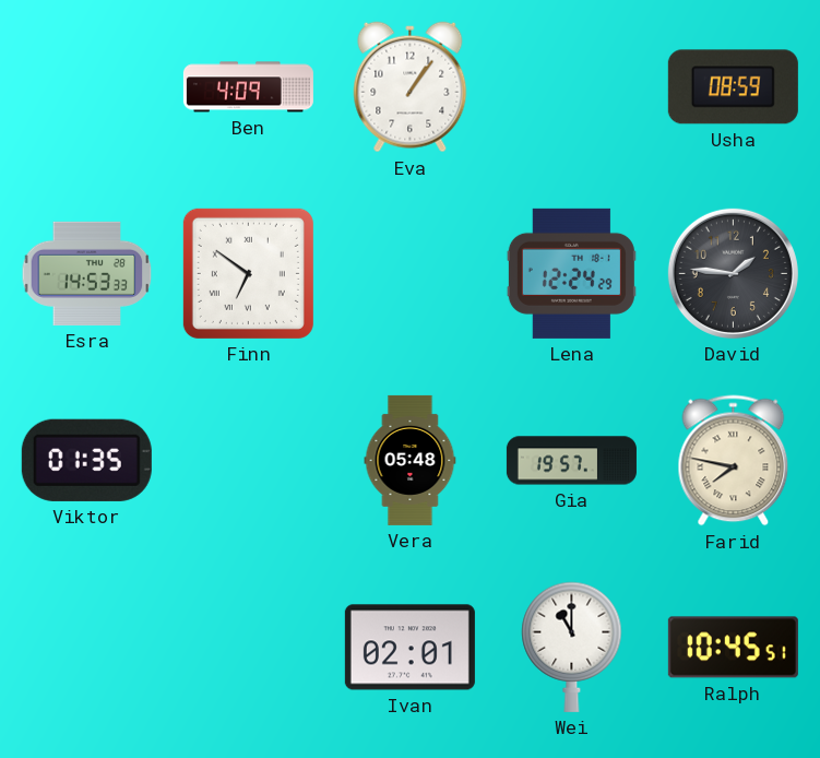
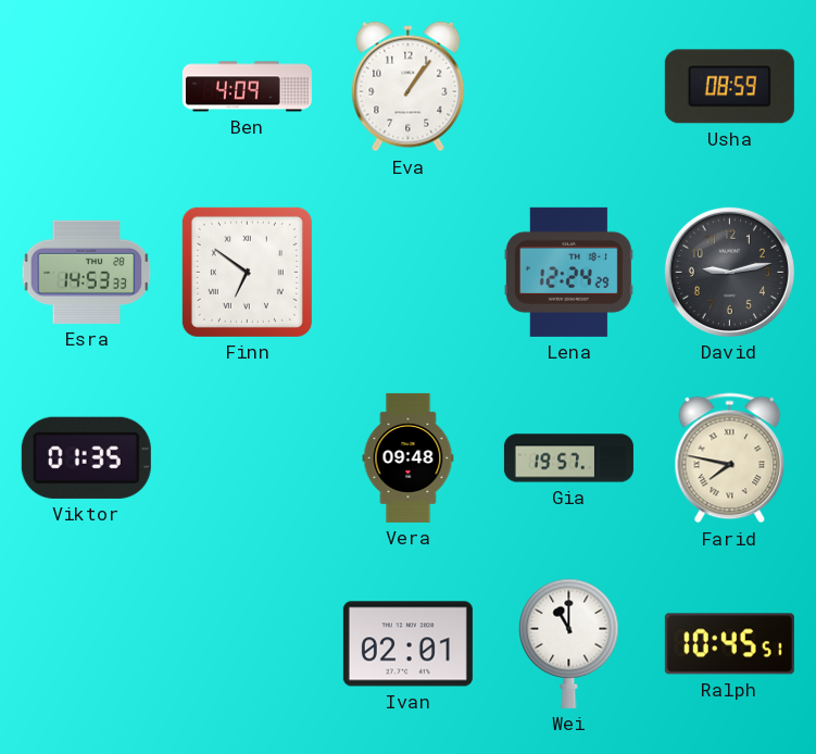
David: 1:46 -> 9:13
Vera: 05:48 -> 09:48
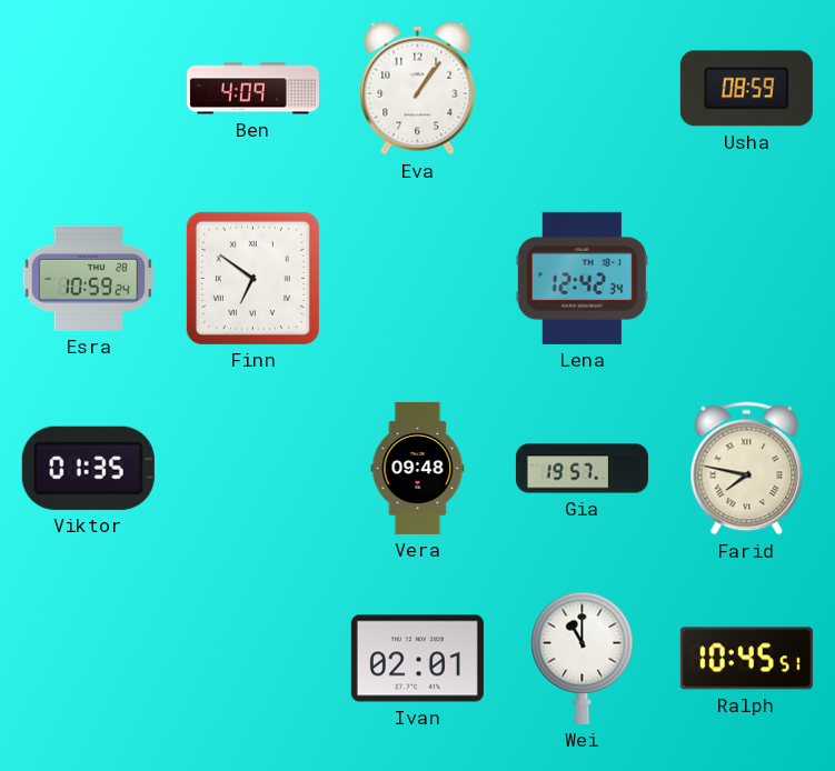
Esra: 14:53 -> 10:59
Lena: 12:24 -> 12:42
David: 9:13 -> none
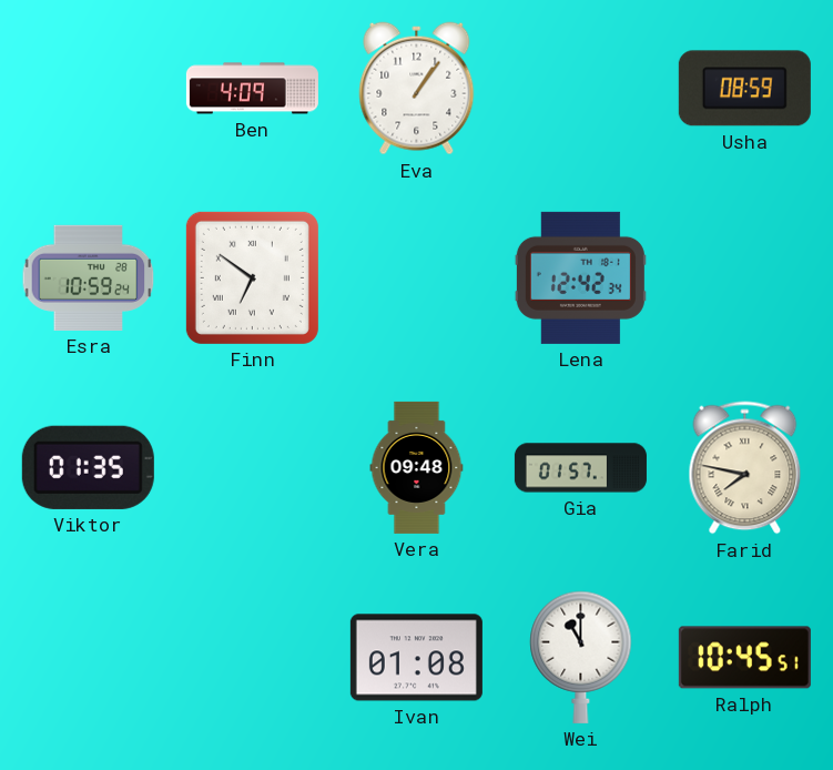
Gia: 19:57 -> 01:57
Ivan: 02:01 -> 01:08
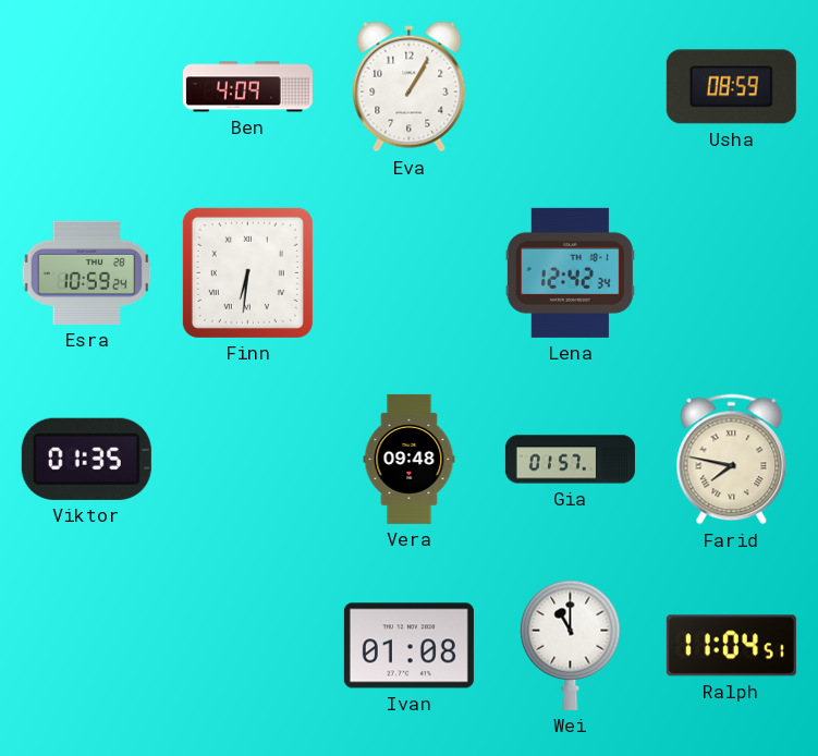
Eva: 1:06 -> 1:05
Finn: 6:51 -> 6:31
Ralph: 10:45 -> 11:04
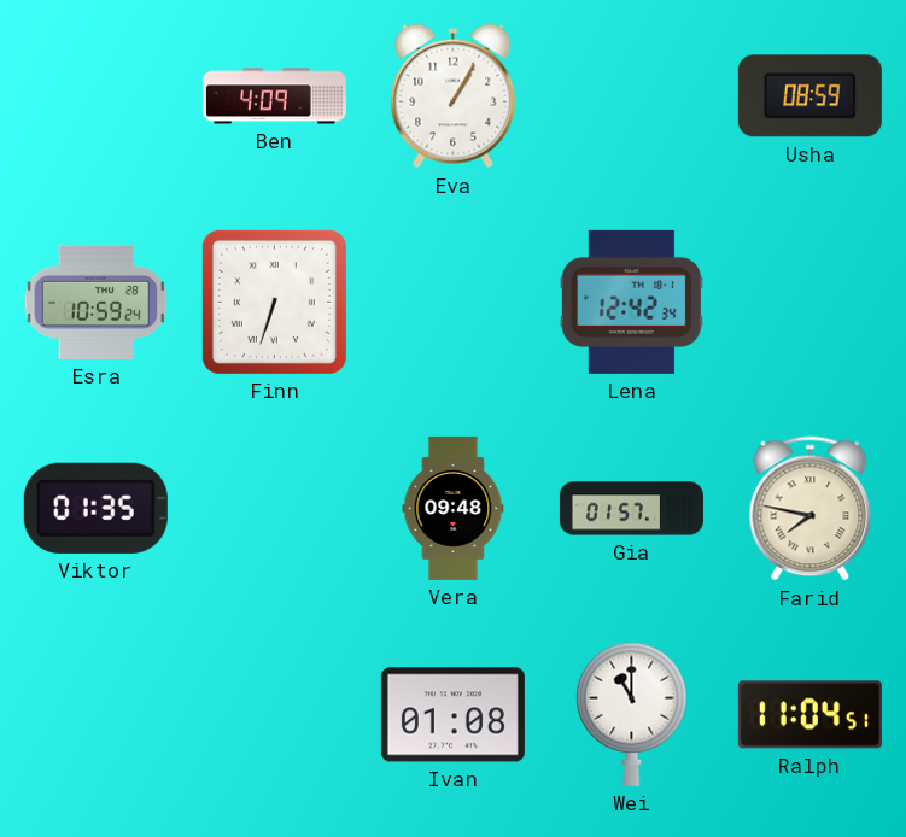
Finn: 6:31 -> 6:33
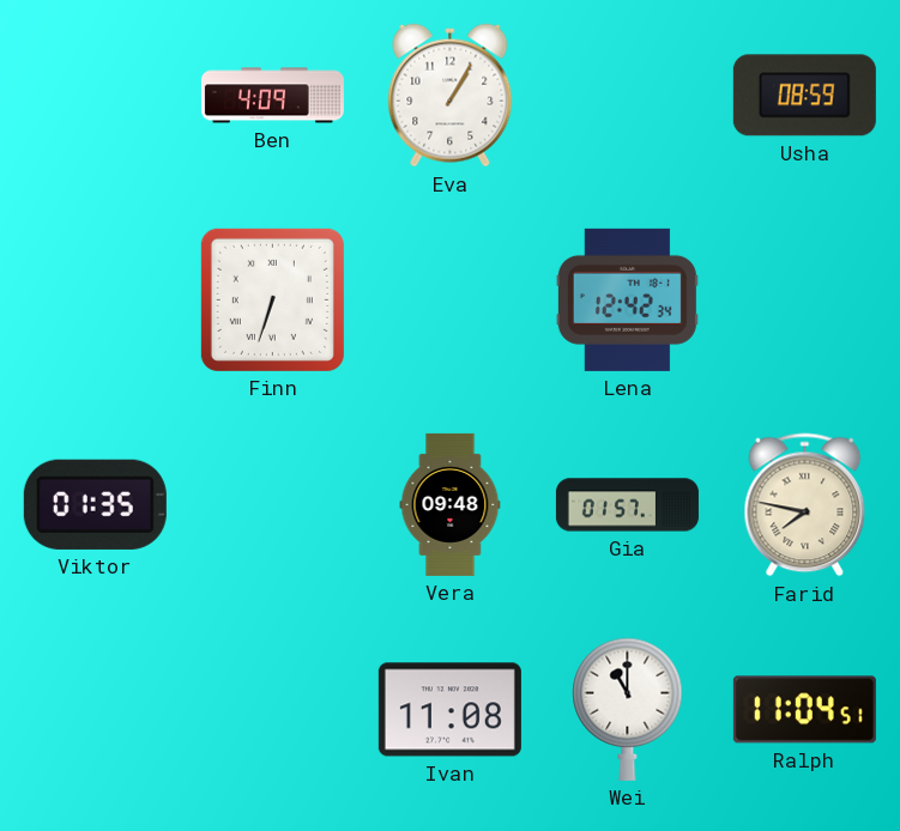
Esra: 10:59 -> none
Ivan: 01:08 -> 11:08
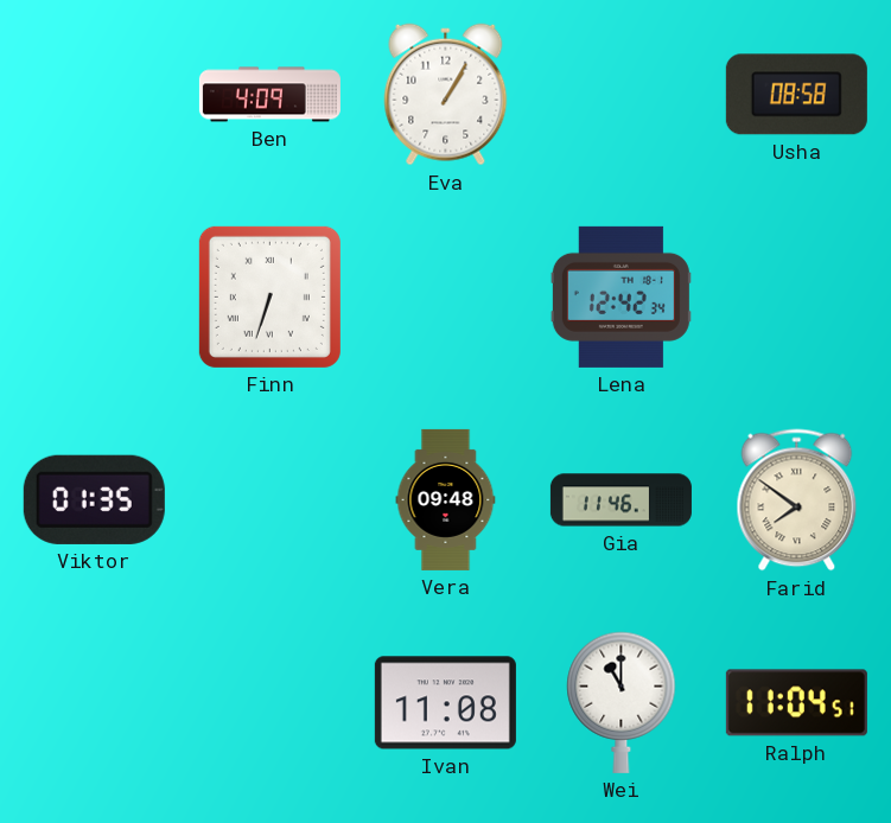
Usha: 08:59 -> 08:58
Gia: 01:57 -> 11:46
Farid: 7:47 -> 7:51
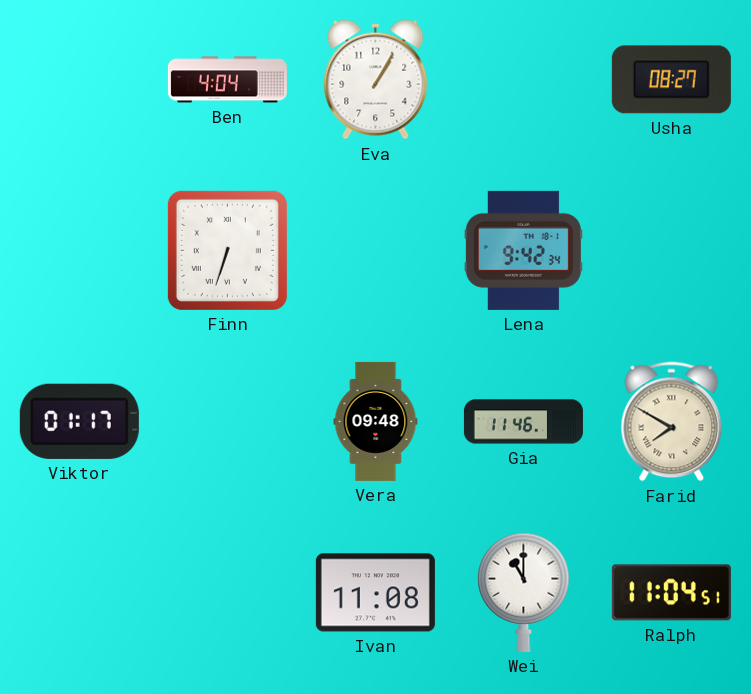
Ben: 4:09 -> 4:04
Usha: 08:58 -> 08:27
Lena: 12:42 -> 9:42
Viktor: 01:35 -> 01:17
Farid: 7:51 -> 7:50
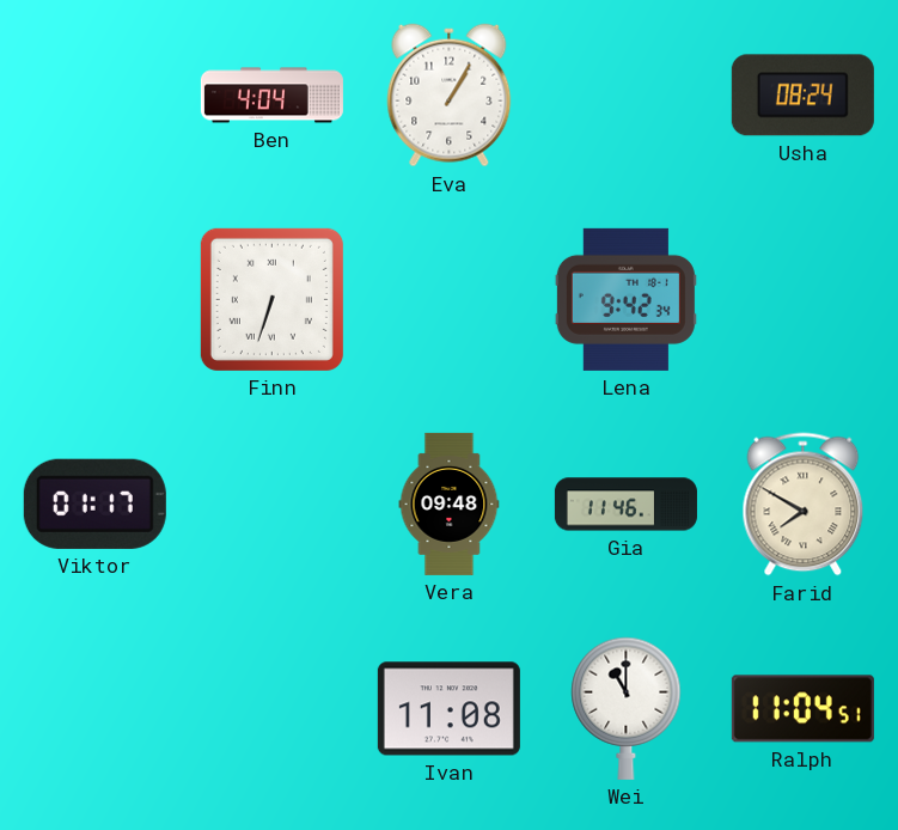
Usha: 08:27 -> 08:24
